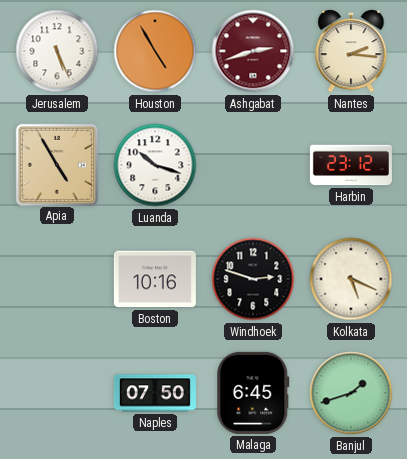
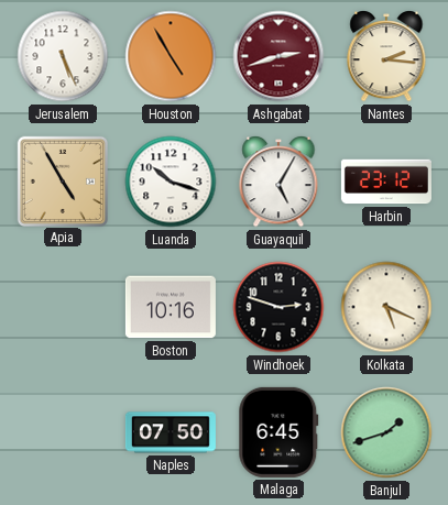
Guayaquil: none -> 5:05
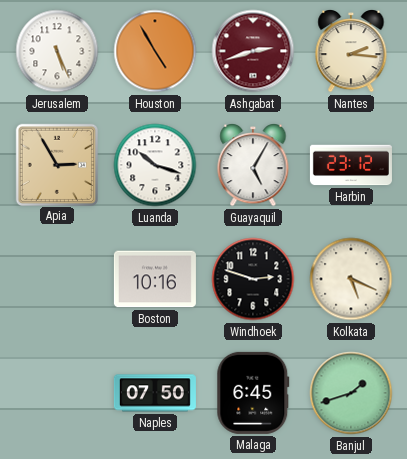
Apia: 4:55 -> 2:55
